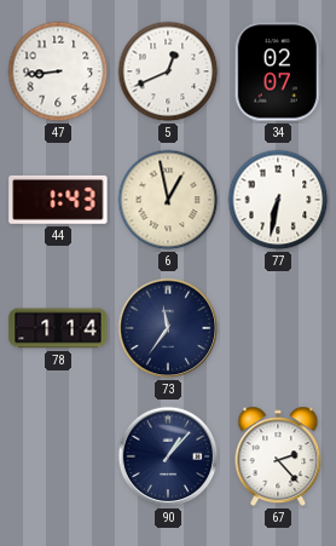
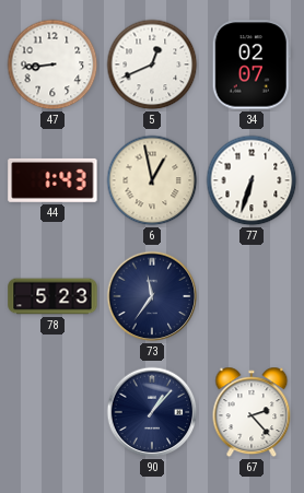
77: 6:32 -> 6:33
78: 1:14 -> 5:23
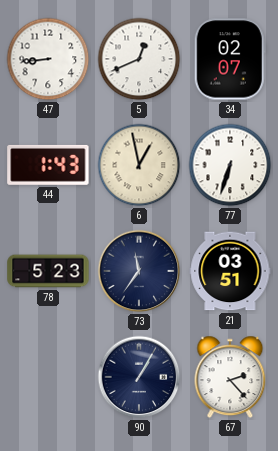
21: none -> 03:51
90: 1:07 -> 1:05
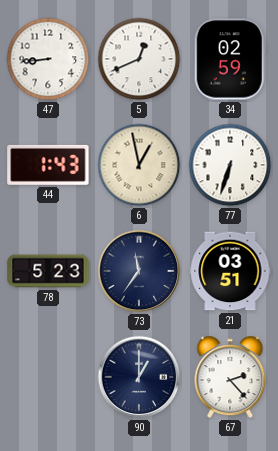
34: 02:07 -> 02:59
90: 1:05 -> 1:00
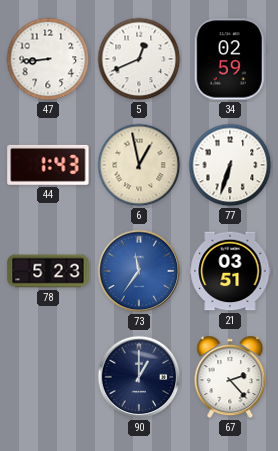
73 dial: navy -> blue
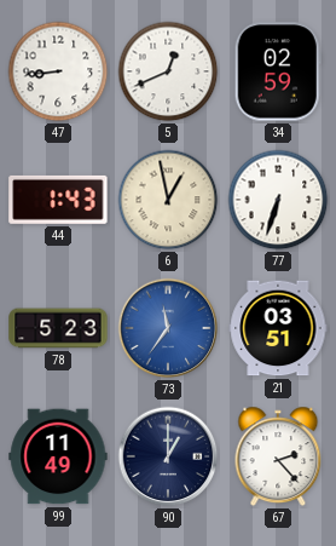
99: none -> 11:49
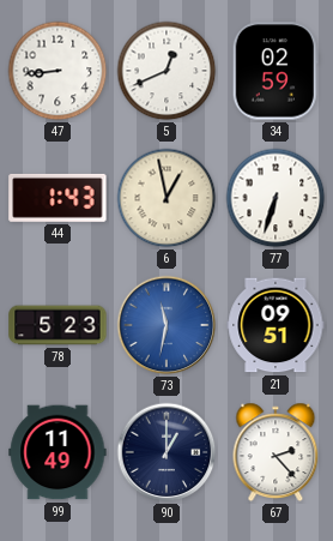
73: 11:36 -> 11:32
21: 03:51 -> 09:51
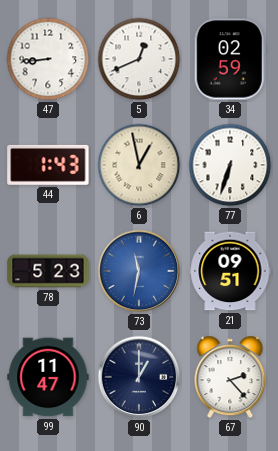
99: 11:49 -> 11:47
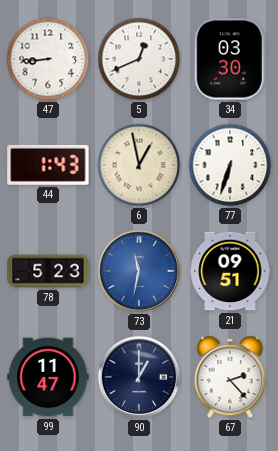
34: 02:59 -> 03:30
